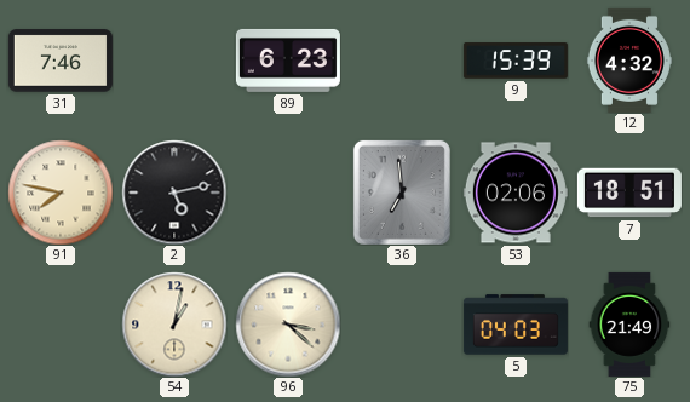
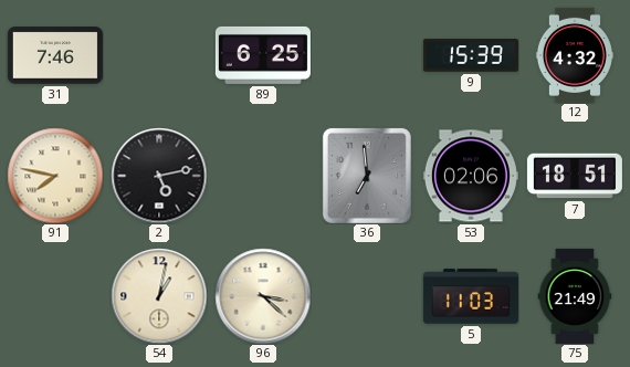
89: 6:23 -> 6:25
5: 04:03 -> 11:03
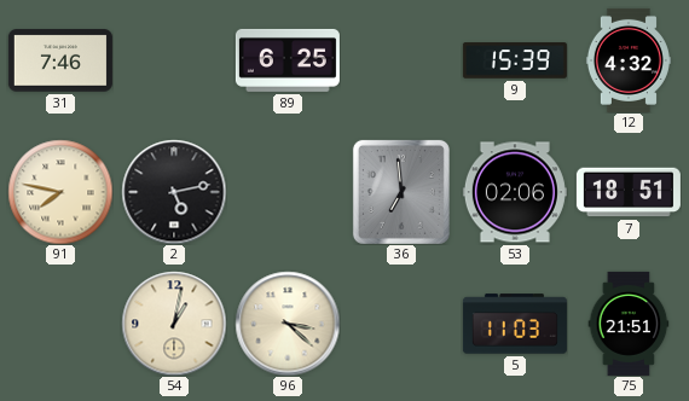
75: 21:49 -> 21:51
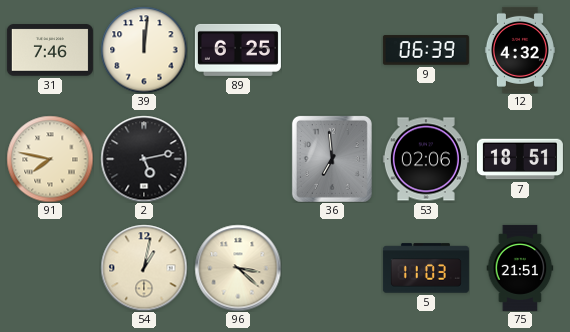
39: none -> 12:01
9: 15:39 -> 06:39
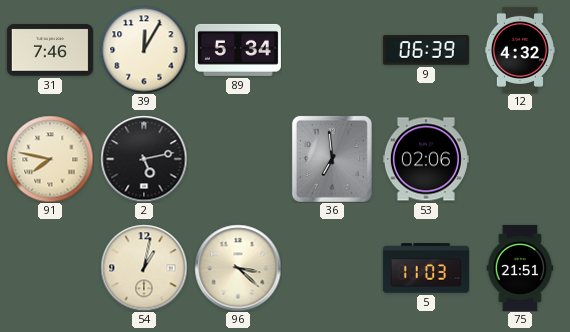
39: 12:01 -> 12:05
89: 6:25 -> 5:34
7: 18:51 -> none
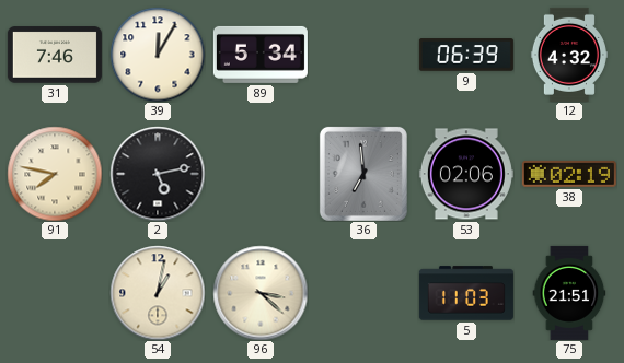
38: none -> 02:19
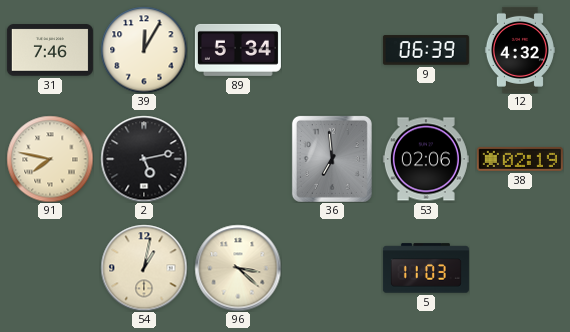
75: 21:51 -> none
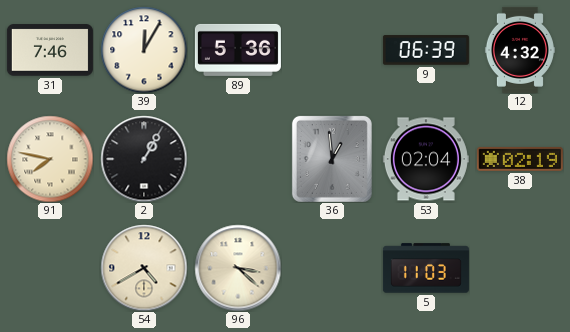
89: 5:34 -> 5:36
2: 5:13 -> 1:05
36: 6:59 -> 12:59
53: 02:06 -> 02:04
54: 1:02 -> 4:40
